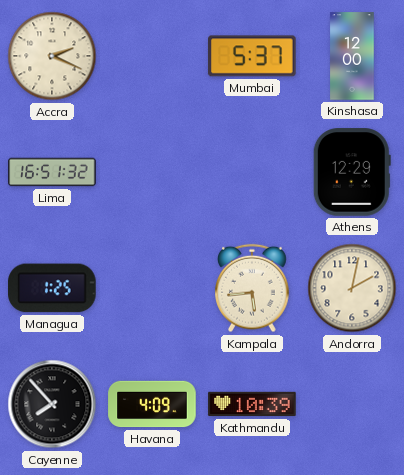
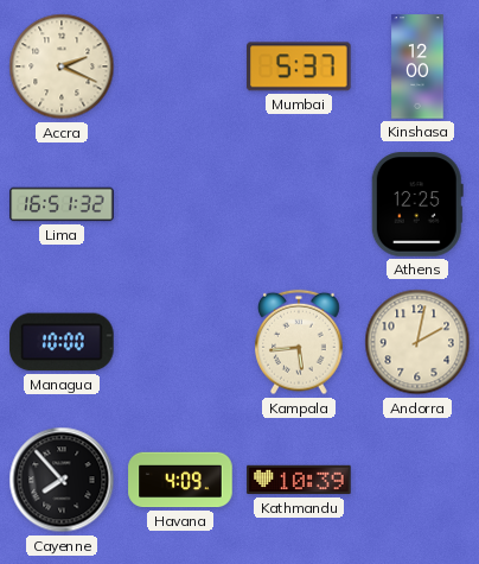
Athens: 12:29 -> 12:25
Managua: 1:25 -> 10:00
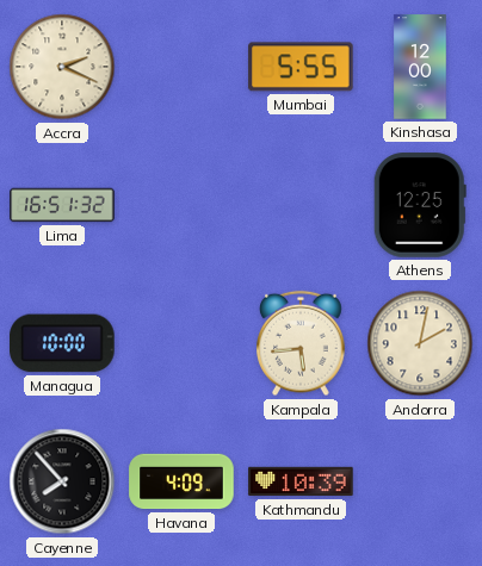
Mumbai: 5:37 -> 5:55
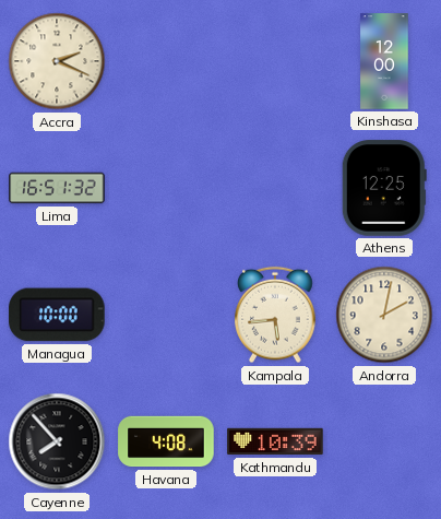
Mumbai: 5:55 -> none
Havana: 4:09 -> 4:08
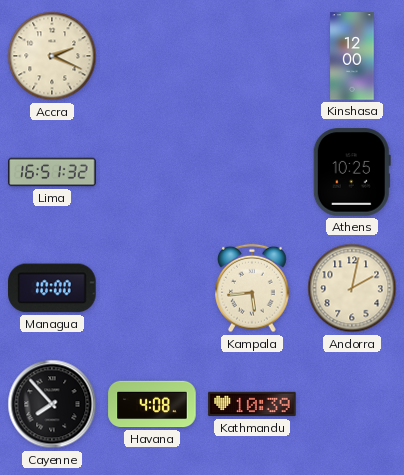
Athens: 12:25 -> 10:25
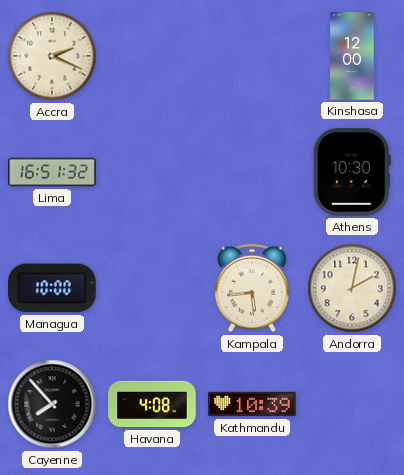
Athens: 10:25 -> 10:30
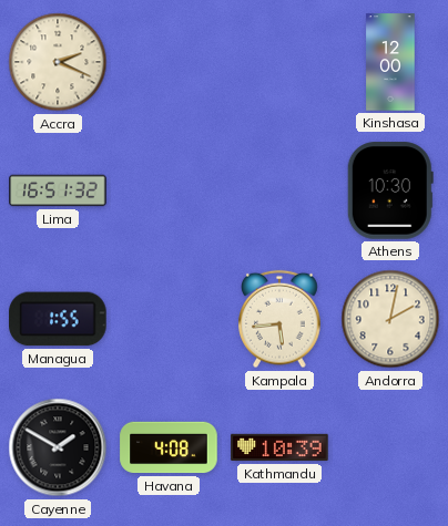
Managua: 10:00 -> 1:55
Cayenne: 7:53 -> 1:50
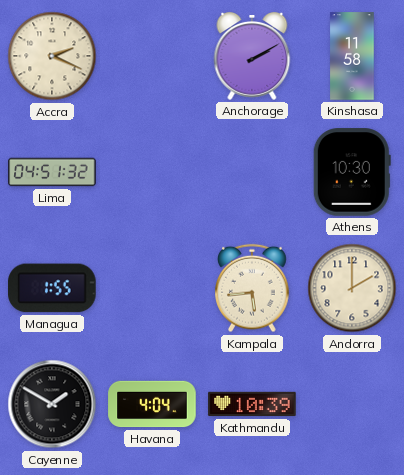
Anchorage: none -> 2:10
Kinshasa: 12:00 -> 11:58
Lima: 16:51 -> 04:51
Andorra: 2:02 -> 2:00
Havana: 4:08 -> 4:04
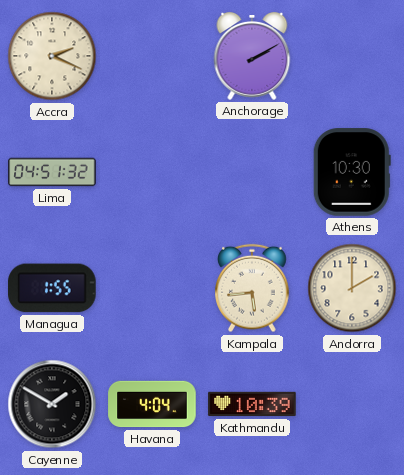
Kinshasa: 11:58 -> none
